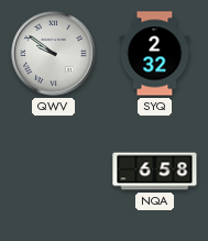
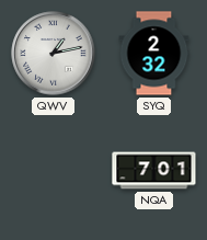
QWV: 9:51 -> 1:13
NQA: 6:58 -> 7:01
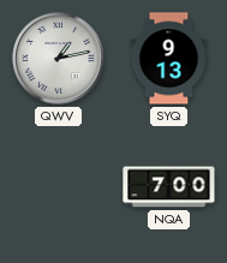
SYQ: 2:32 -> 9:13
NQA: 7:01 -> 7:00
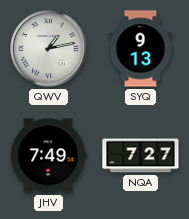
JHV: none -> 7:49
NQA: 7:00 -> 7:27
